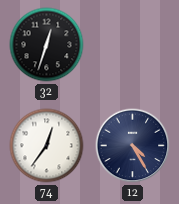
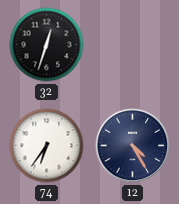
74: 12:36 -> 6:36
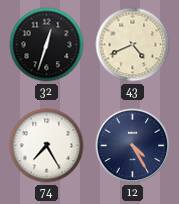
43: none -> 4:41
74: 6:36 -> 7:25
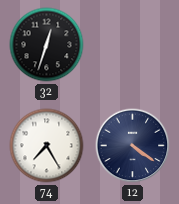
43: 4:41 -> none
12: 4:25 -> 4:21
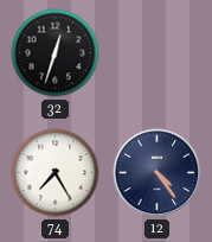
12: 4:21 -> 4:24
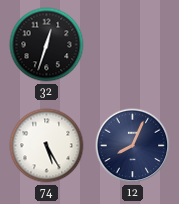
74: 7:25 -> 5:25
12: 4:24 -> 8:04
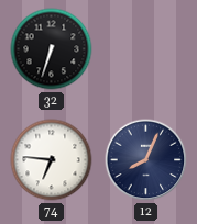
32: 12:33 -> 6:33
74: 5:25 -> 6:46
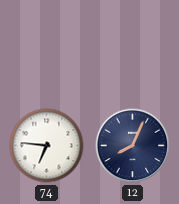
32: 6:33 -> none
